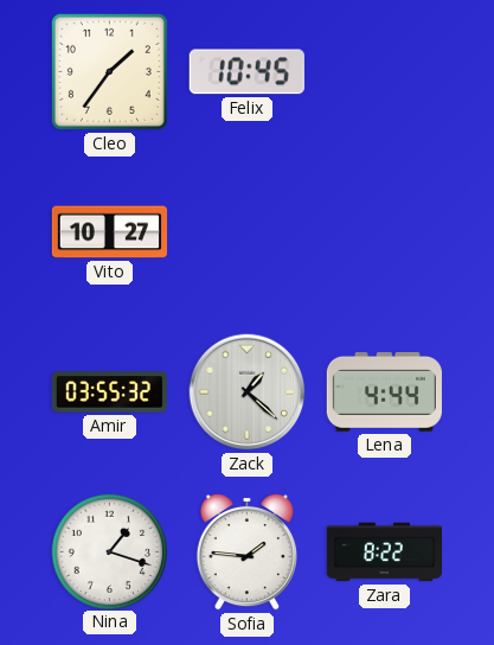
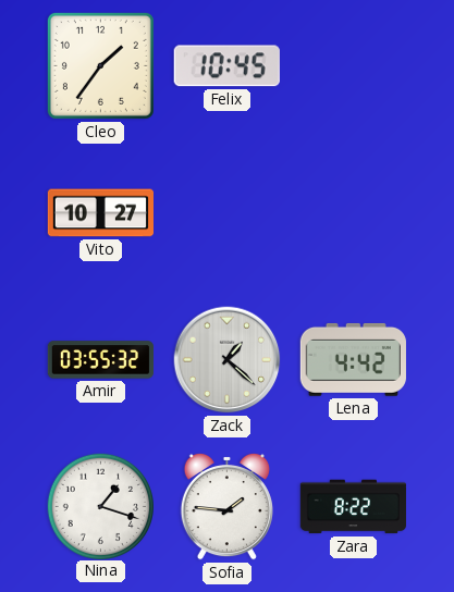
Lena: 4:44 -> 4:42
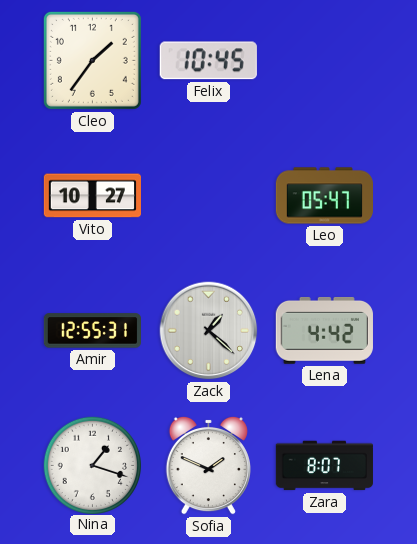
Leo: none -> 05:47
Amir: 03:55 -> 12:55
Sofia: 1:46 -> 1:49
Zara: 8:22 -> 8:07
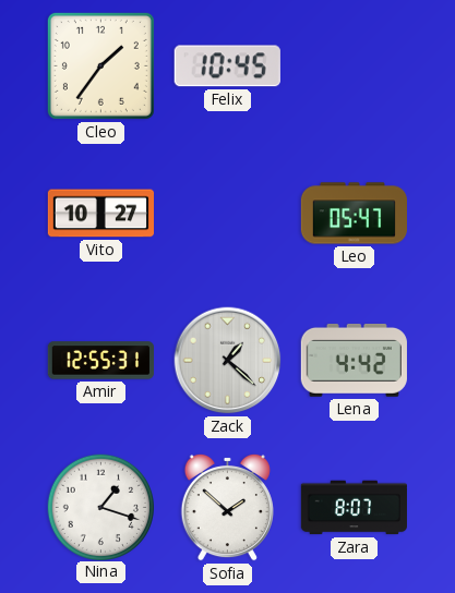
Sofia: 1:49 -> 1:52
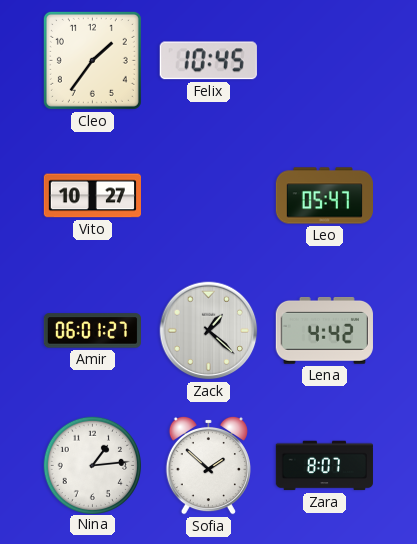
Amir: 12:55 -> 06:01
Nina: 1:18 -> 1:14
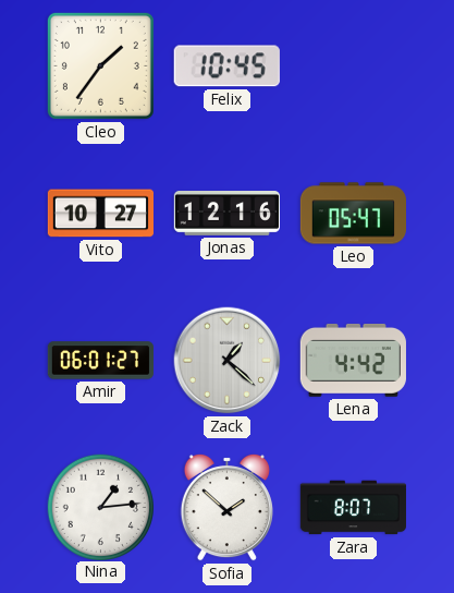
Jonas: none -> 12:16
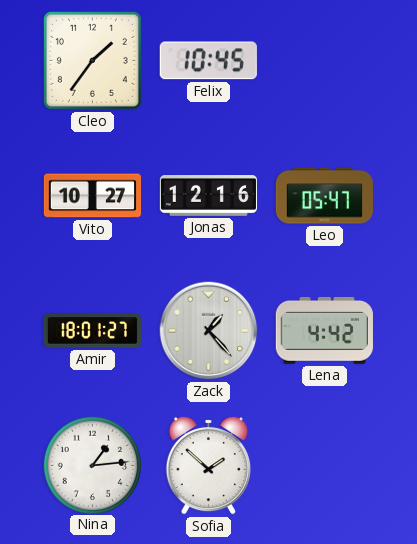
Amir: 06:01 -> 18:01
Zack: 1:22 -> 1:23
Zara: 8:07 -> none
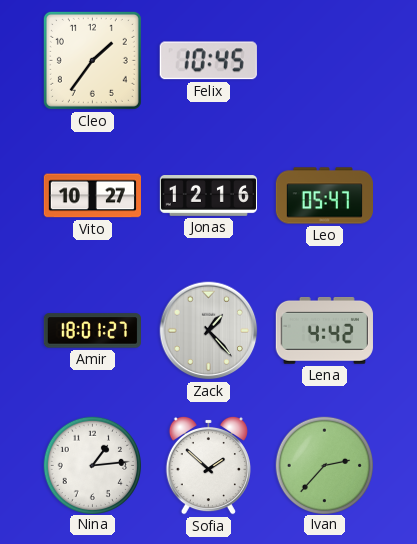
Ivan: none -> 2:37
